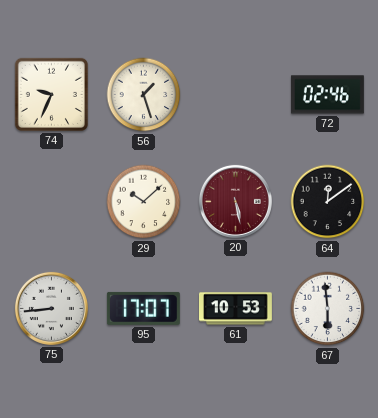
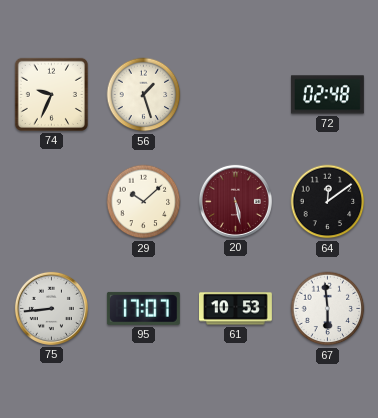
72: 02:46 -> 02:48
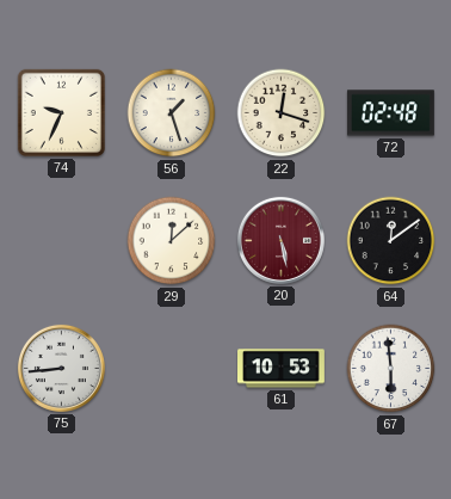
22: none -> 12:18
29: 10:08 -> 12:08
95: 17:07 -> none
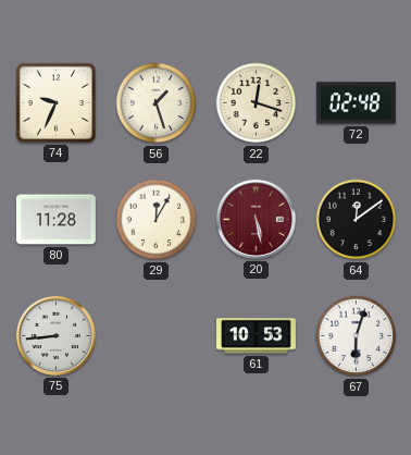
80: none -> 11:28
29: 12:08 -> 12:05
67: 5:59 -> 6:03
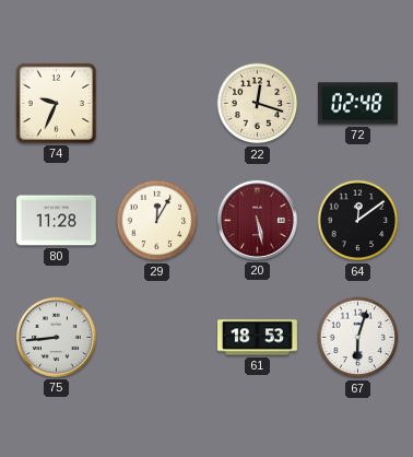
56: 1:27 -> none
61: 10:53 -> 18:53
